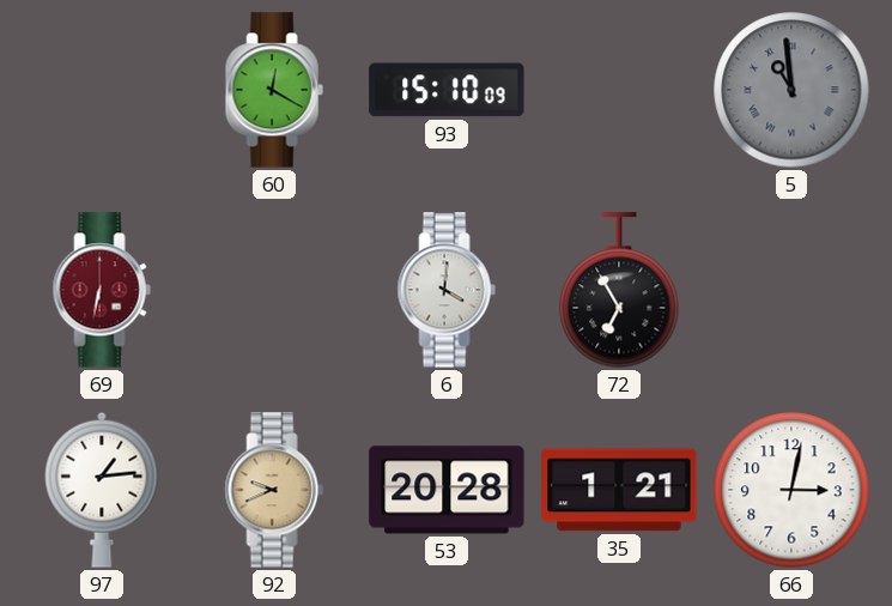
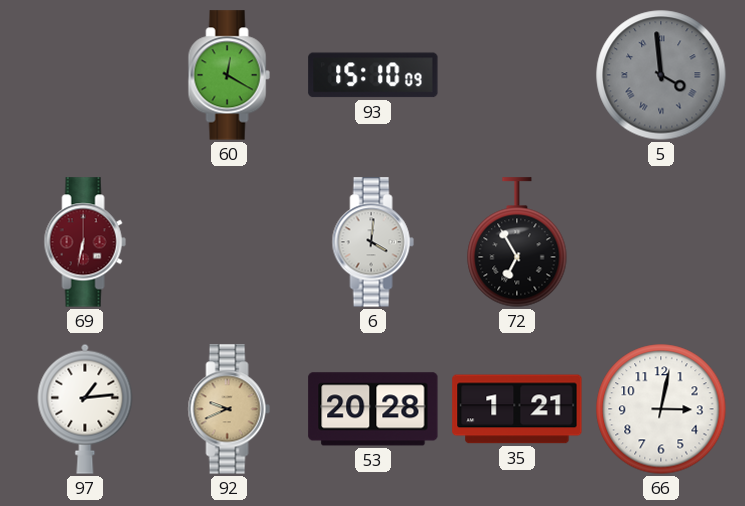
5: 10:59 -> 3:59
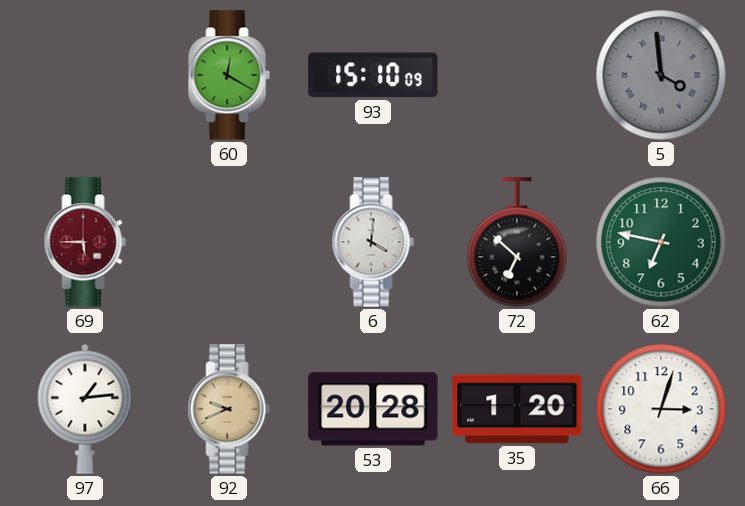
69: 6:32 -> 5:45
72: 6:55 -> 6:52
62: none -> 6:47
35: 1:21 -> 1:20
66: 3:02 -> 3:03
